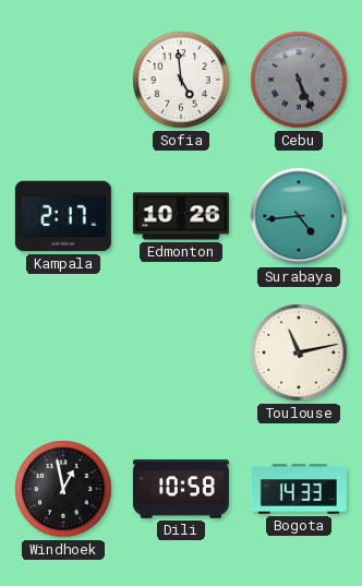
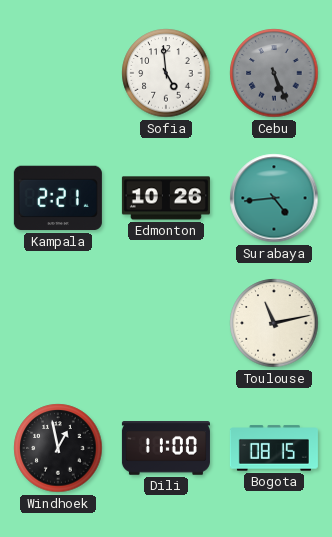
Kampala: 2:17 -> 2:21
Dili: 10:58 -> 11:00
Bogota: 14:33 -> 08:15
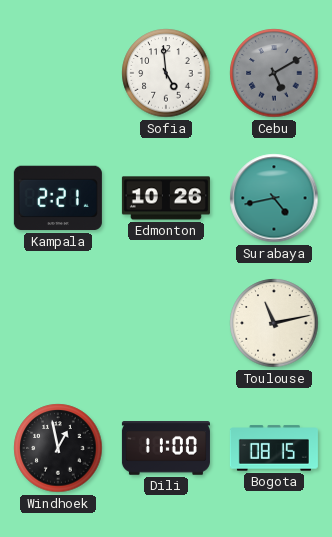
Cebu: 5:26 -> 5:10
Surabaya: 4:44 -> 4:43
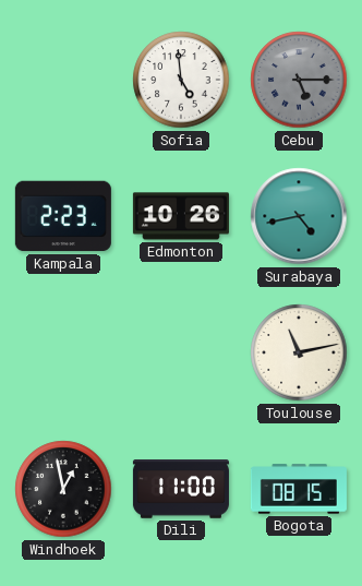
Cebu: 5:10 -> 5:15
Kampala: 2:21 -> 2:23
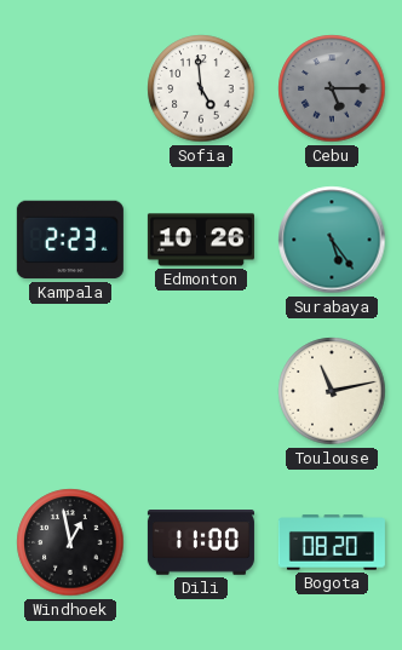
Surabaya: 4:43 -> 5:24
Bogota: 08:15 -> 08:20
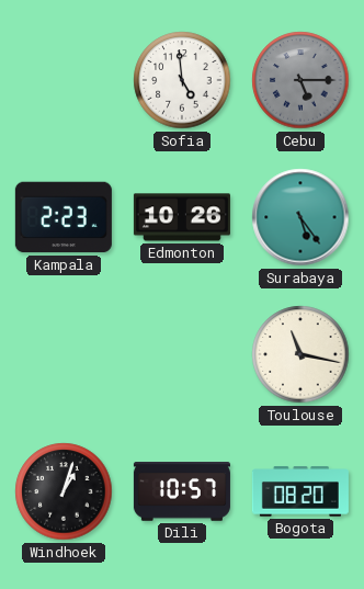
Toulouse: 11:13 -> 11:17
Windhoek: 12:58 -> 1:03
Dili: 11:00 -> 10:57
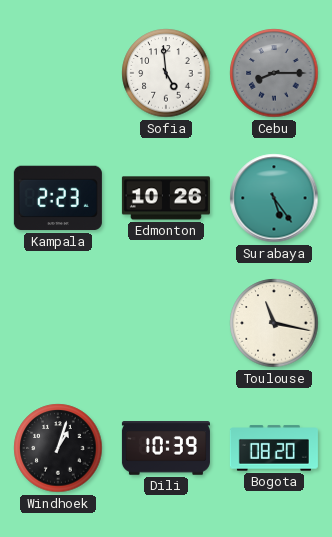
Cebu: 5:15 -> 8:15
Dili: 10:57 -> 10:39
